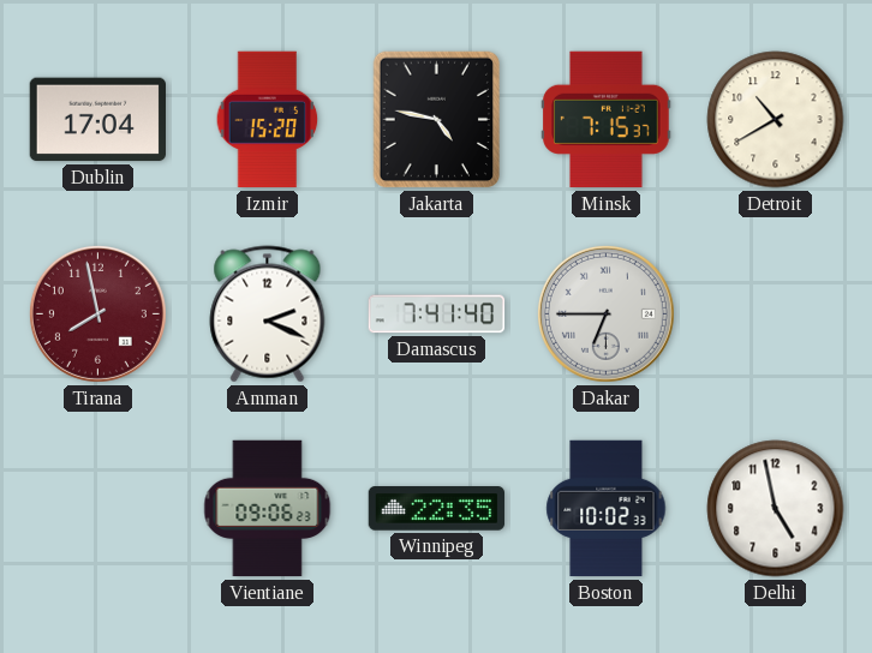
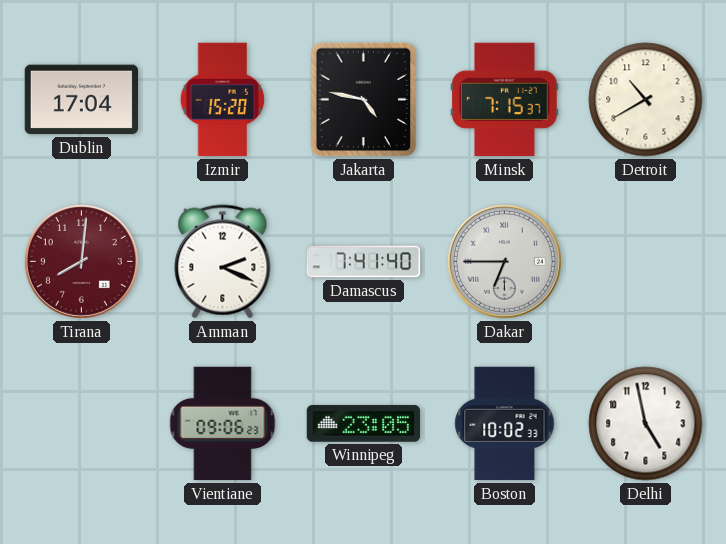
Tirana: 7:58 -> 8:01
Winnipeg: 22:35 -> 23:05
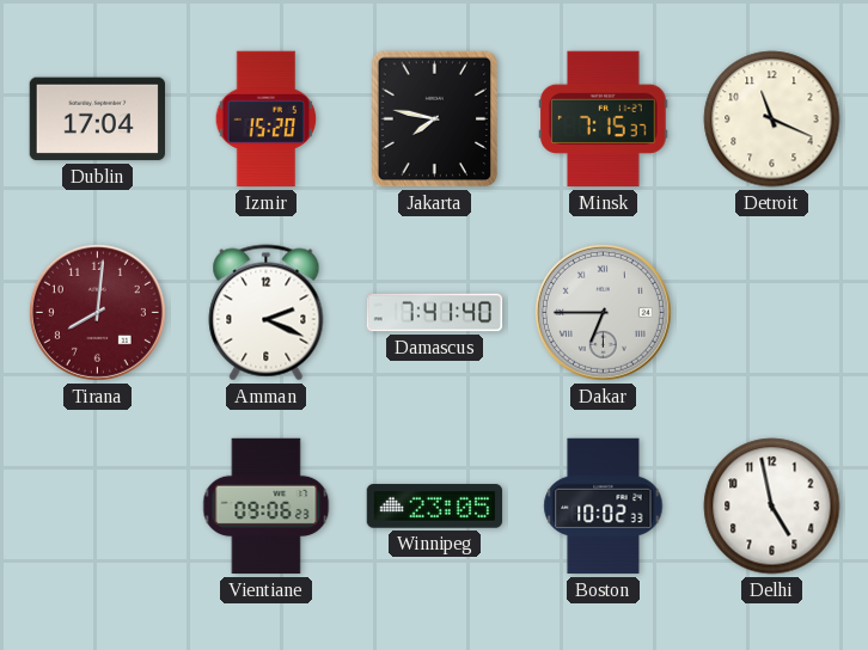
Jakarta: 4:47 -> 7:47
Detroit: 10:40 -> 11:19
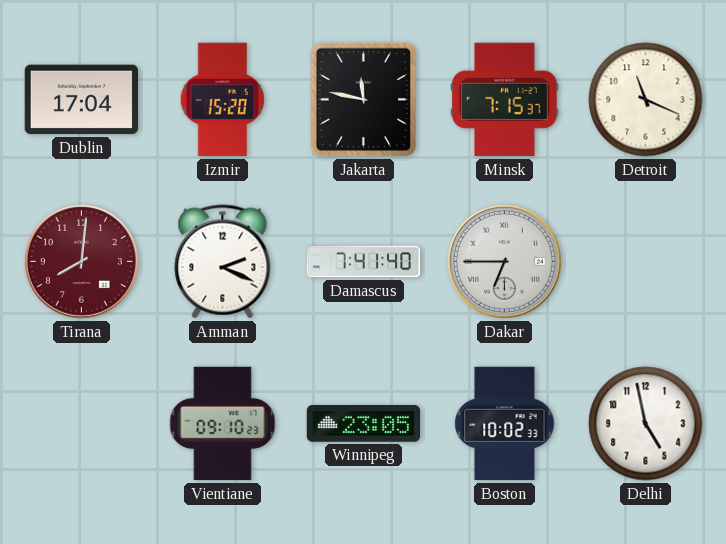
Jakarta: 7:47 -> 11:47
Vientiane: 09:06 -> 09:10
